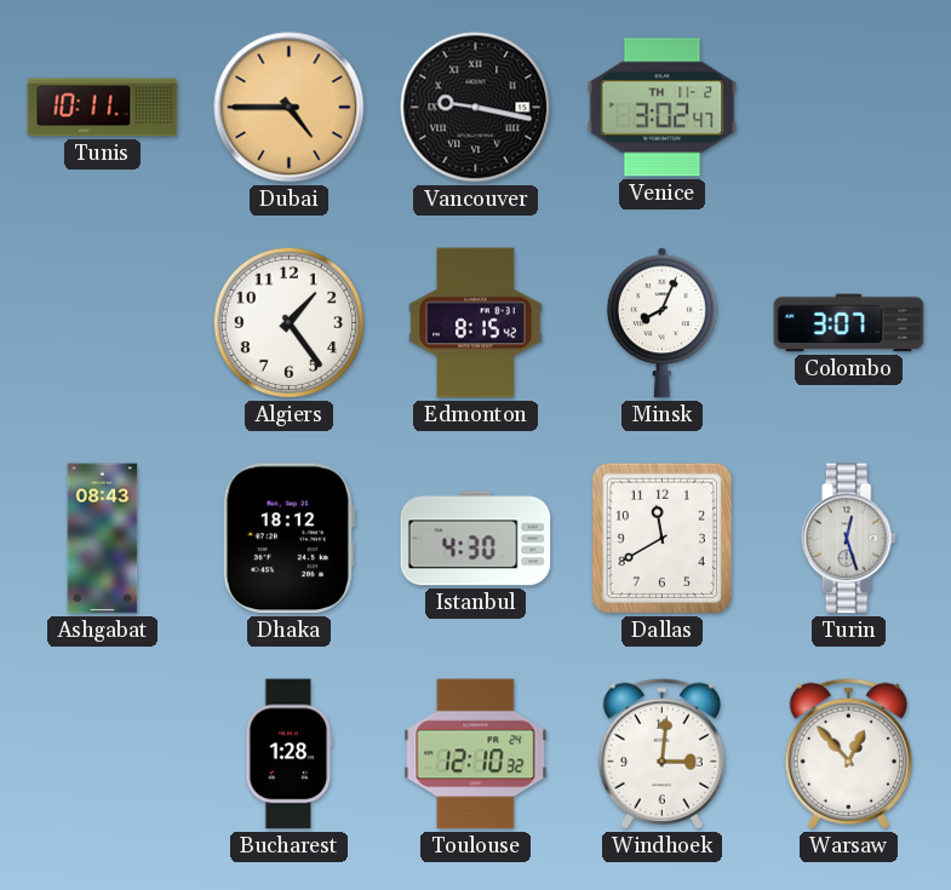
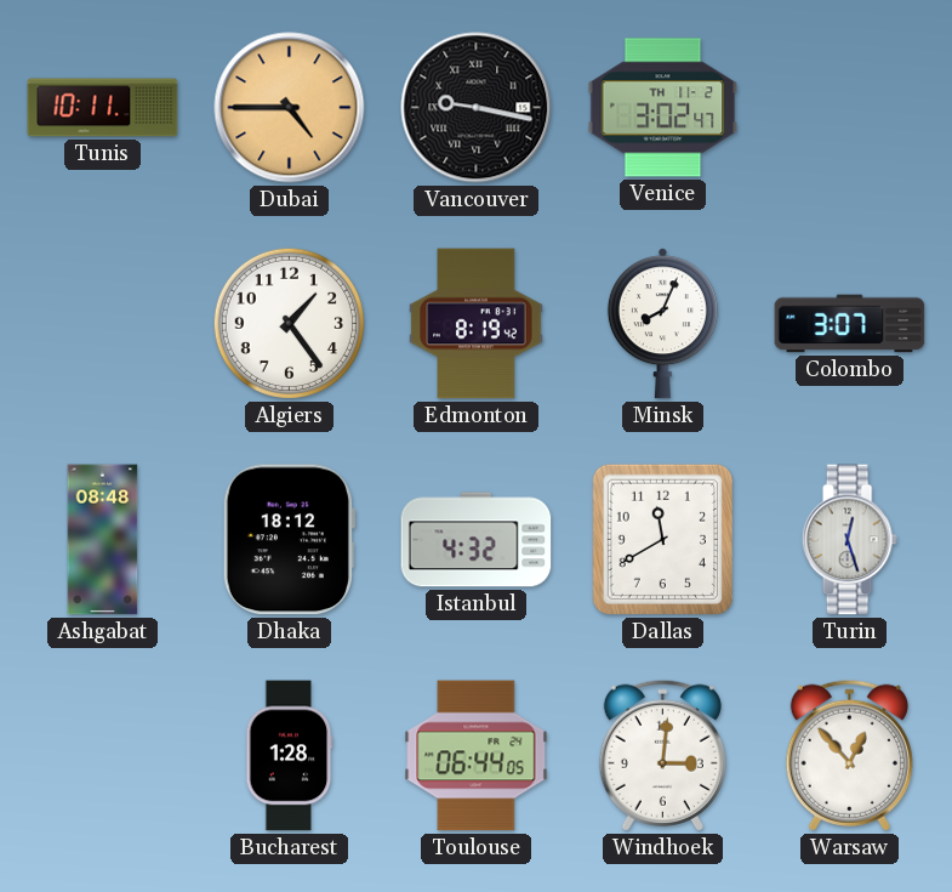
Edmonton: 8:15 -> 8:19
Ashgabat: 08:43 -> 08:48
Istanbul: 4:30 -> 4:32
Toulouse: 12:10 -> 06:44
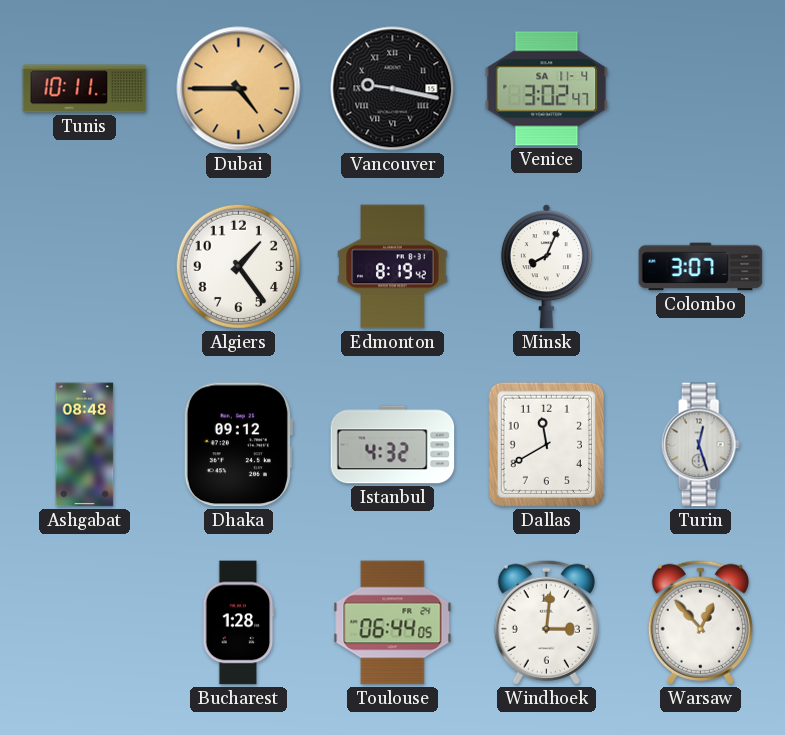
Venice date: TH 11-2 -> SA 11-4
Dhaka: 18:12 -> 09:12
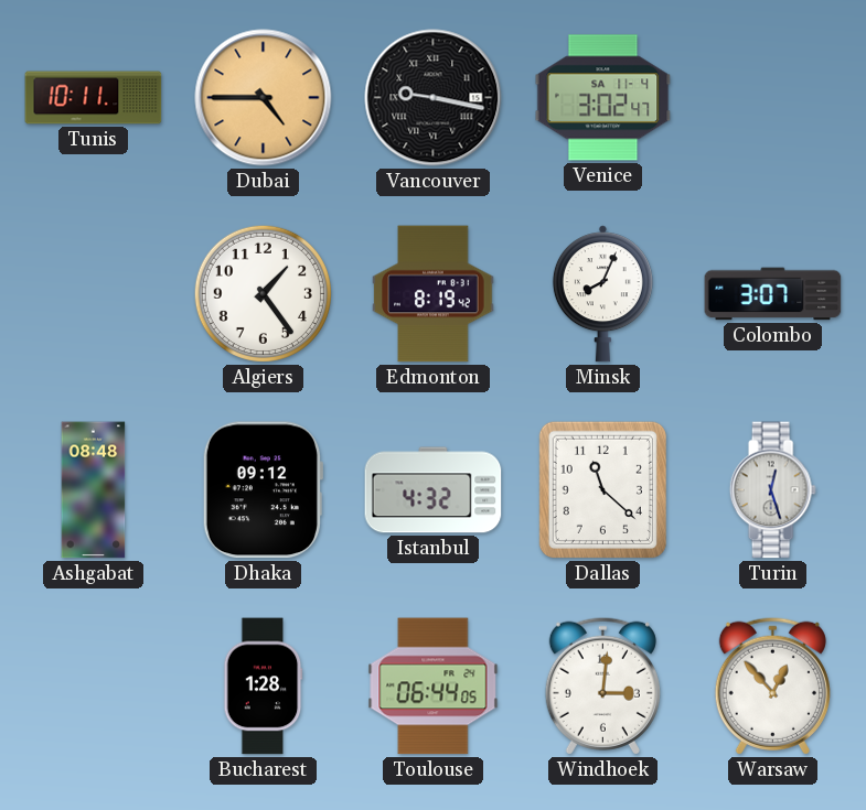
Dallas: 11:40 -> 11:22
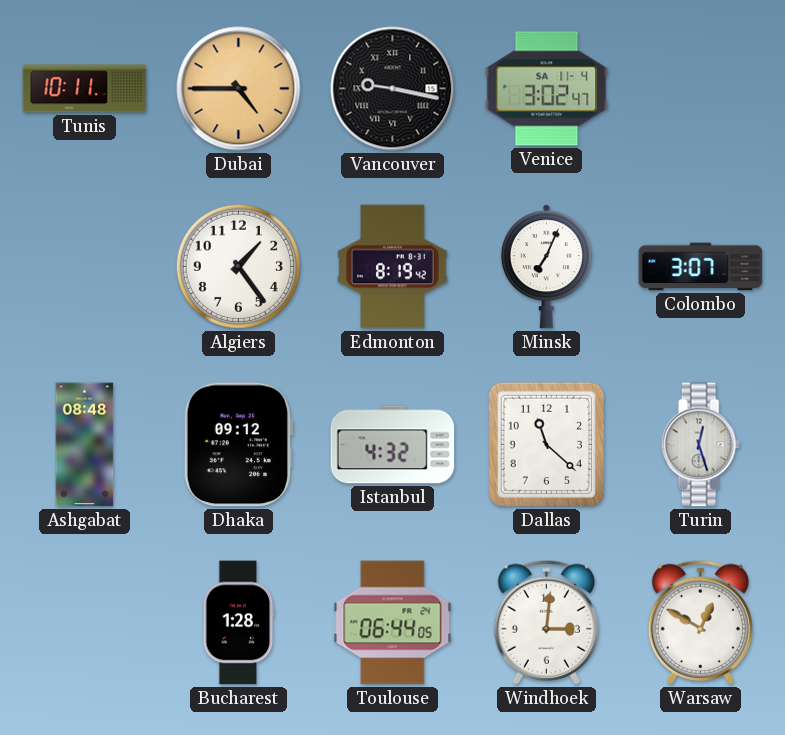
Minsk: 8:04 -> 7:04
Warsaw: 12:53 -> 12:50
